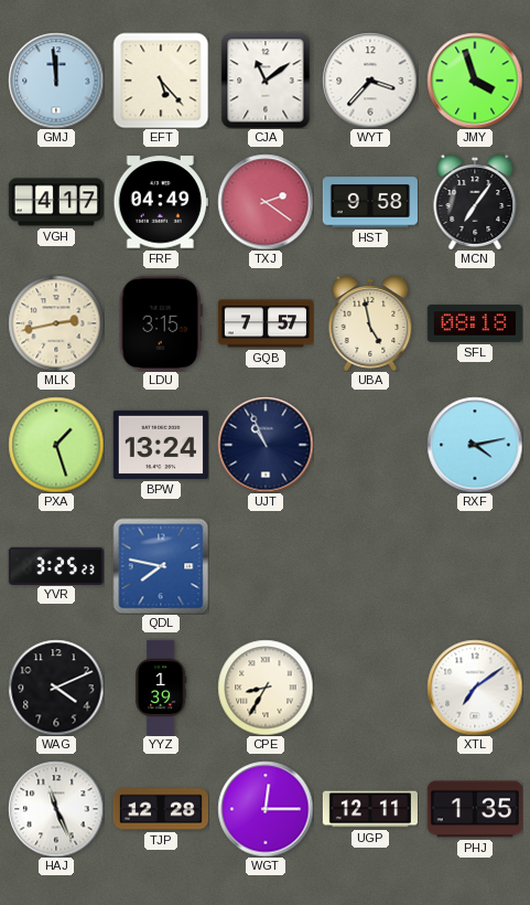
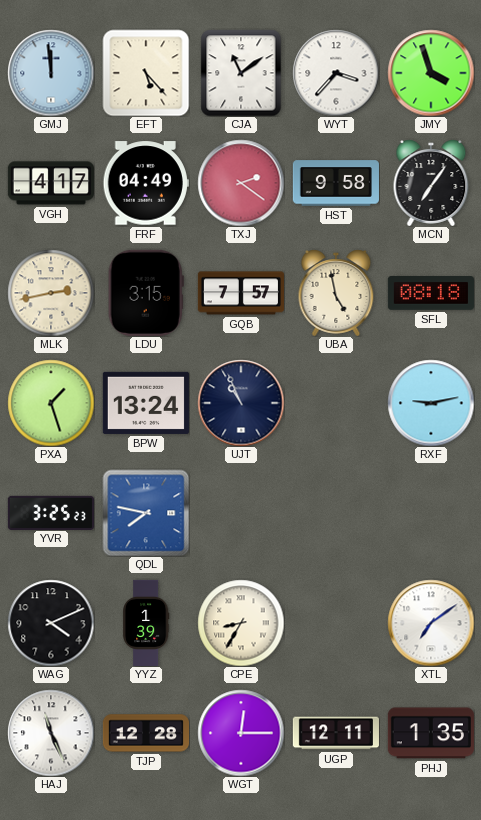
RXF: 4:13 -> 9:13
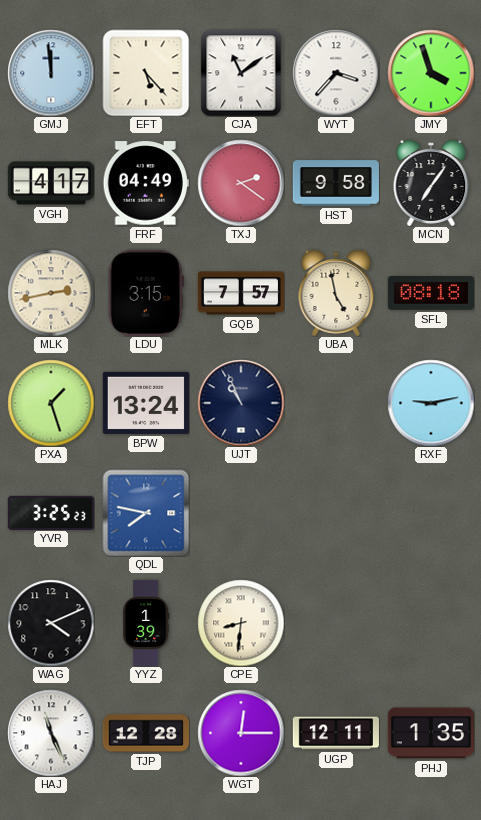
CPE: 8:35 -> 8:31
XTL: 7:09 -> none
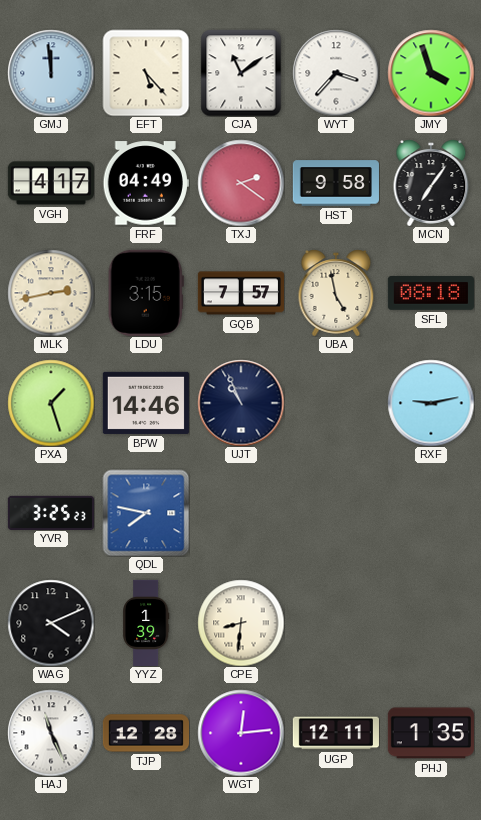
BPW: 13:24 -> 14:46
WGT: 12:15 -> 12:14
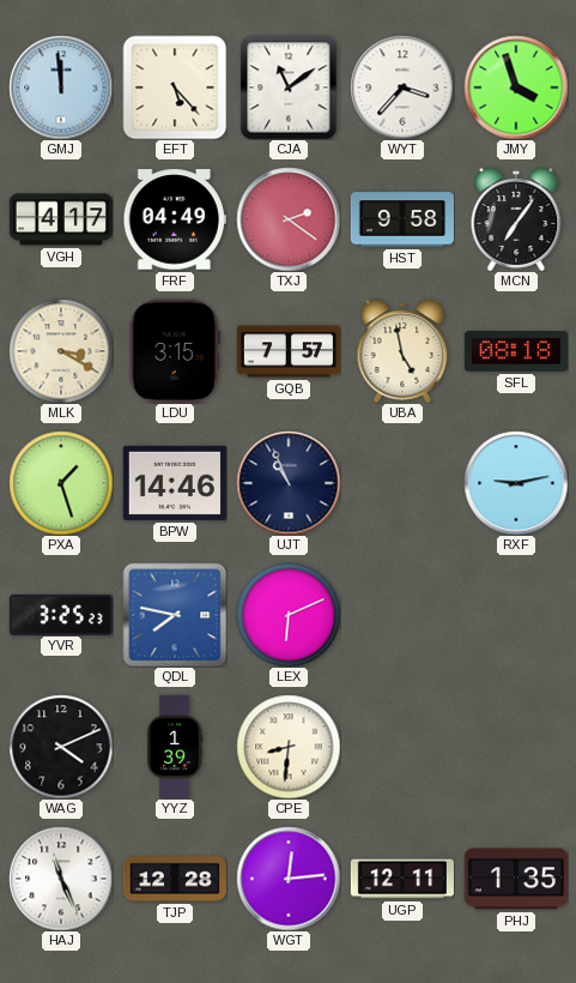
MLK: 2:43 -> 3:20
LEX: none -> 6:11
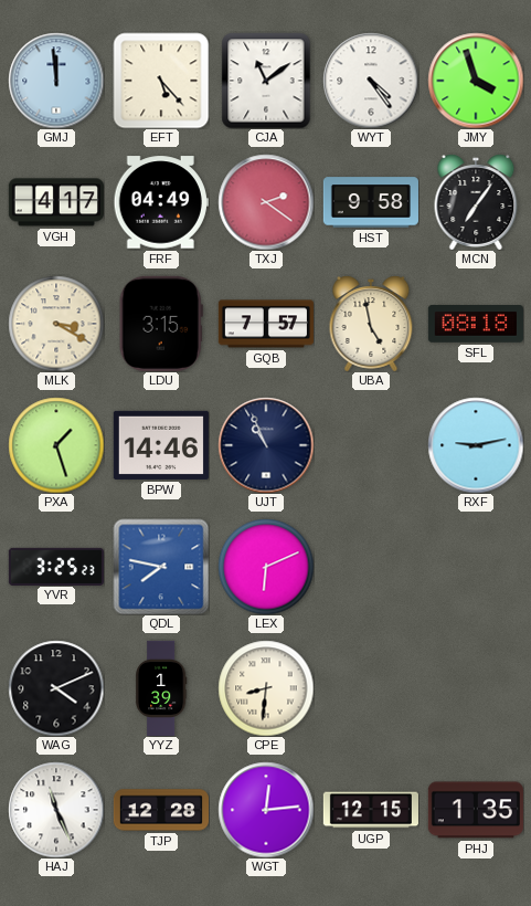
WYT: 3:37 -> 4:24
UGP: 12:11 -> 12:15
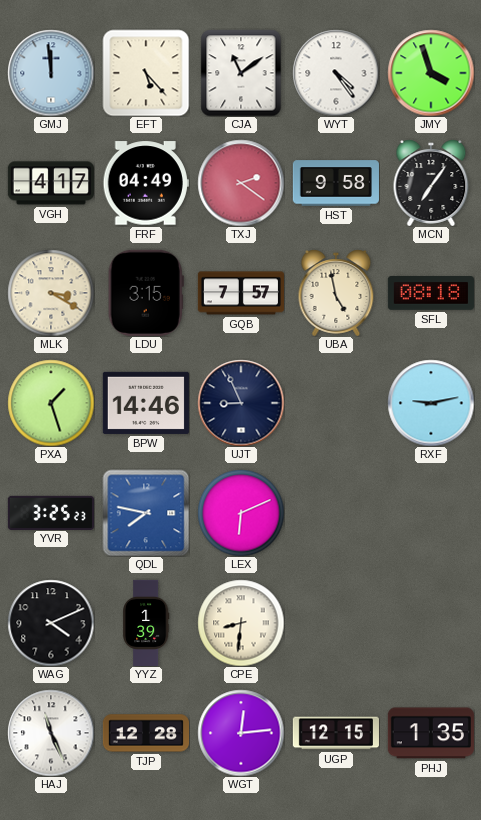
UJT: 10:56 -> 8:56
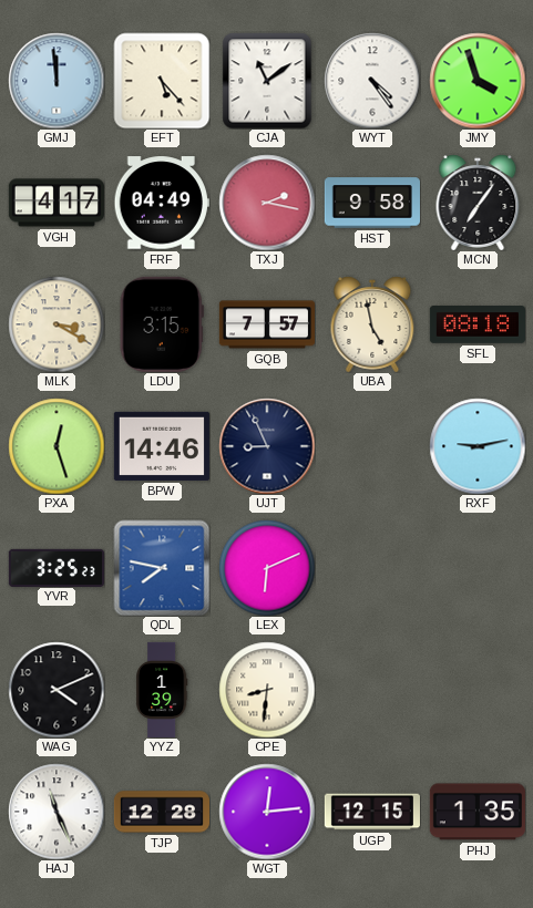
TXJ: 2:21 -> 2:17
PXA: 1:27 -> 12:27
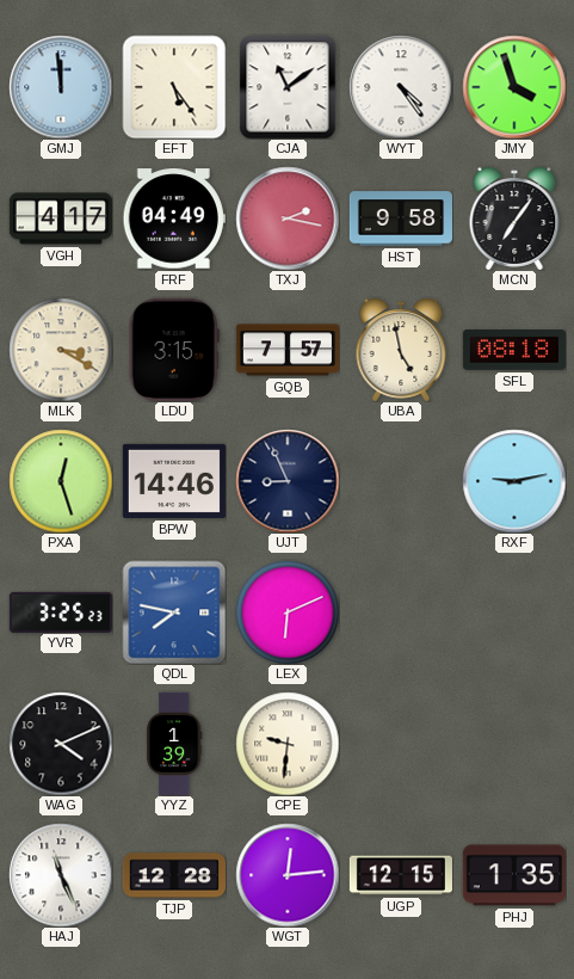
EFT: 5:23 -> 5:24
CPE: 8:31 -> 9:31
